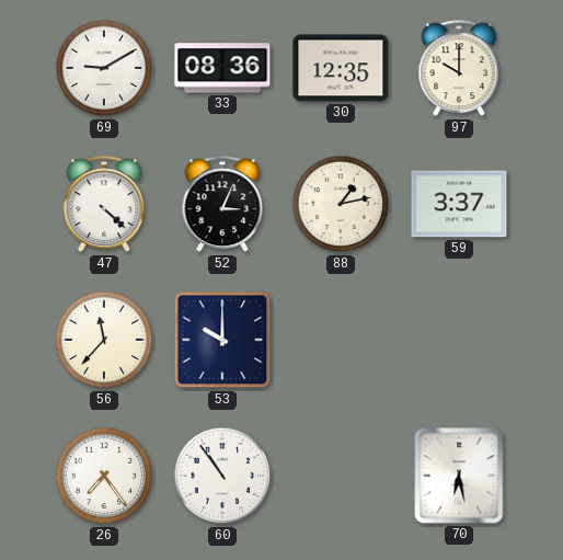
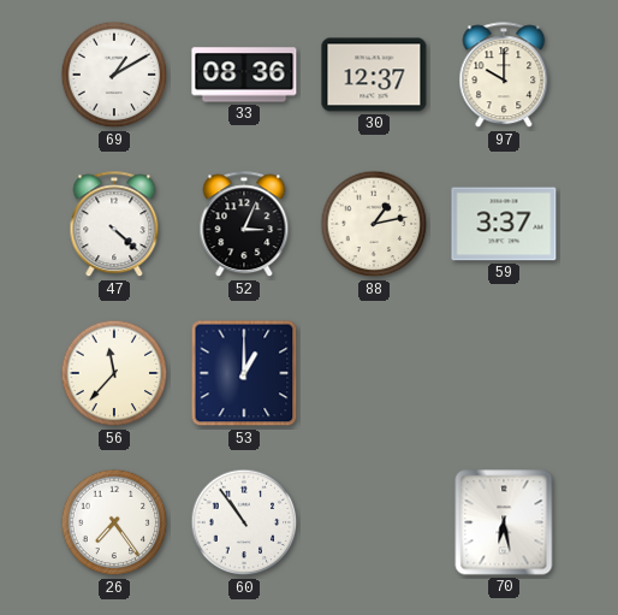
69: 9:10 -> 1:10
30: 12:35 -> 12:37
53: 10:00 -> 1:00
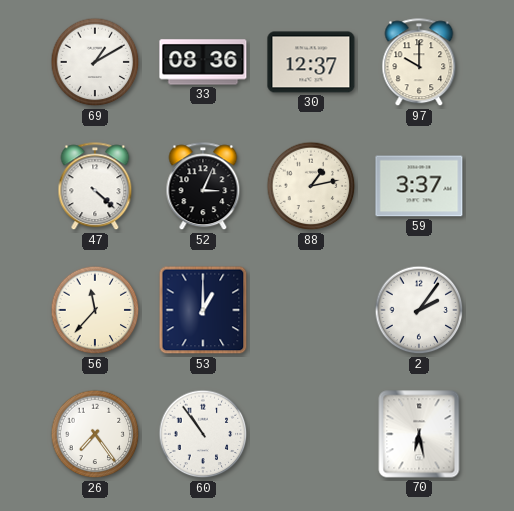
2: none -> 2:06
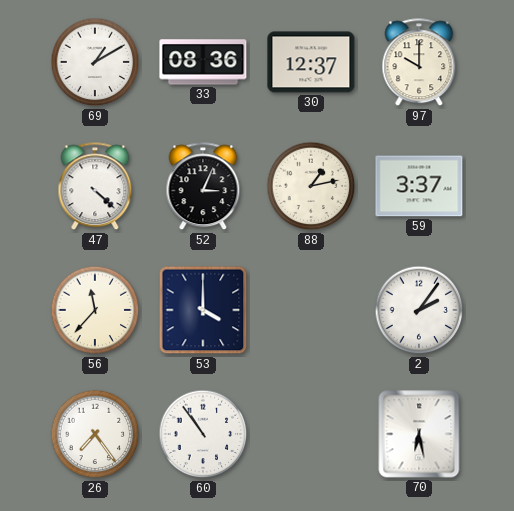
53: 1:00 -> 4:00
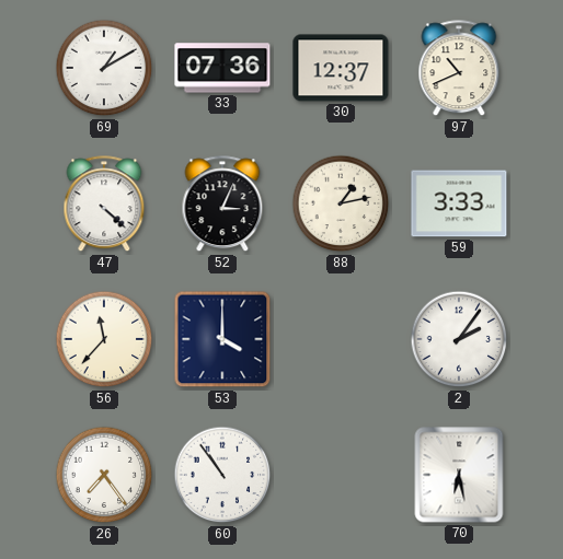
33: 08:36 -> 07:36
97: 10:00 -> 10:41
59: 3:37 -> 3:33
